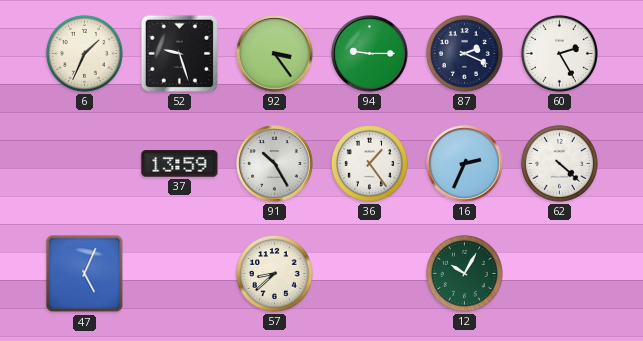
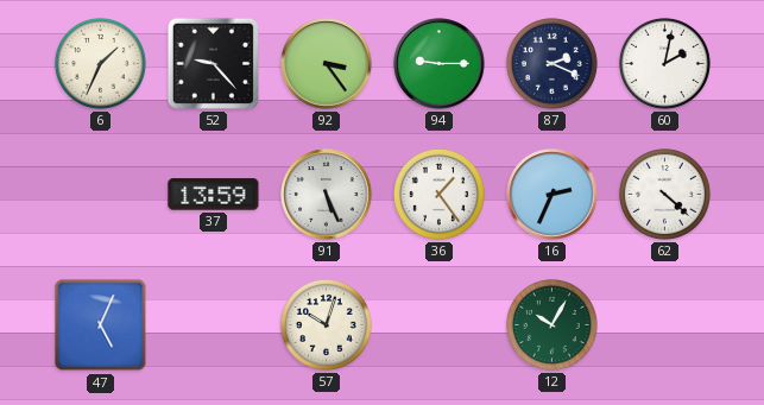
52: 9:27 -> 9:23
60: 2:25 -> 2:02
91: 10:25 -> 5:26
57: 8:38 -> 10:03
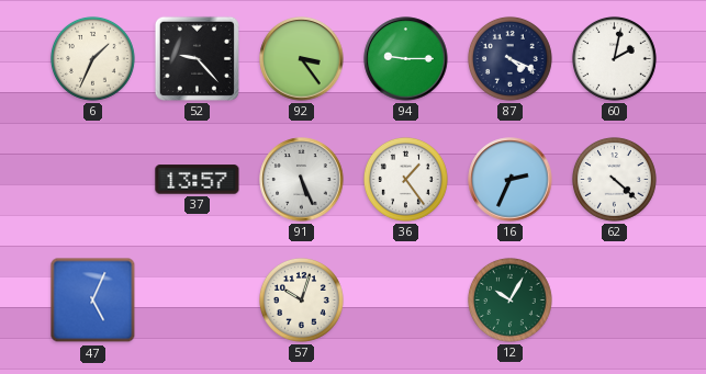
87: 2:19 -> 4:19
37: 13:59 -> 13:57
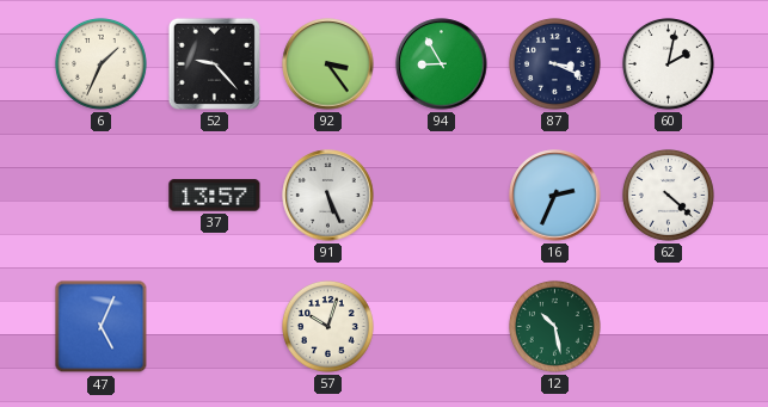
94: 9:15 -> 8:55
87: 4:19 -> 3:19
36: 1:24 -> none
12: 10:05 -> 10:28
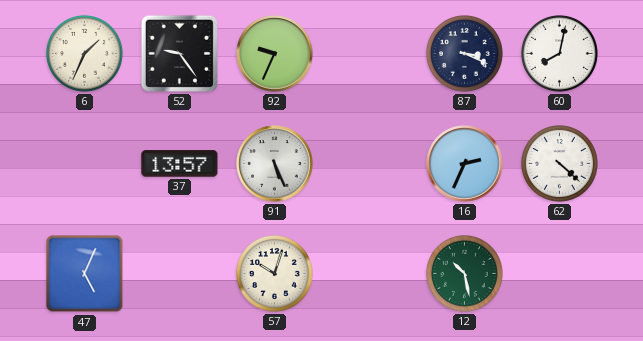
52: 9:23 -> 9:24
92: 3:24 -> 9:34
94: 8:55 -> none
60: 2:02 -> 8:02
